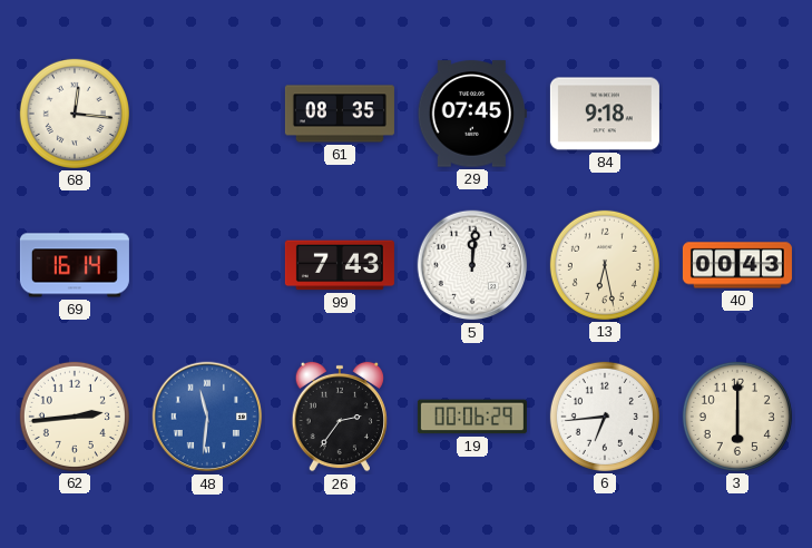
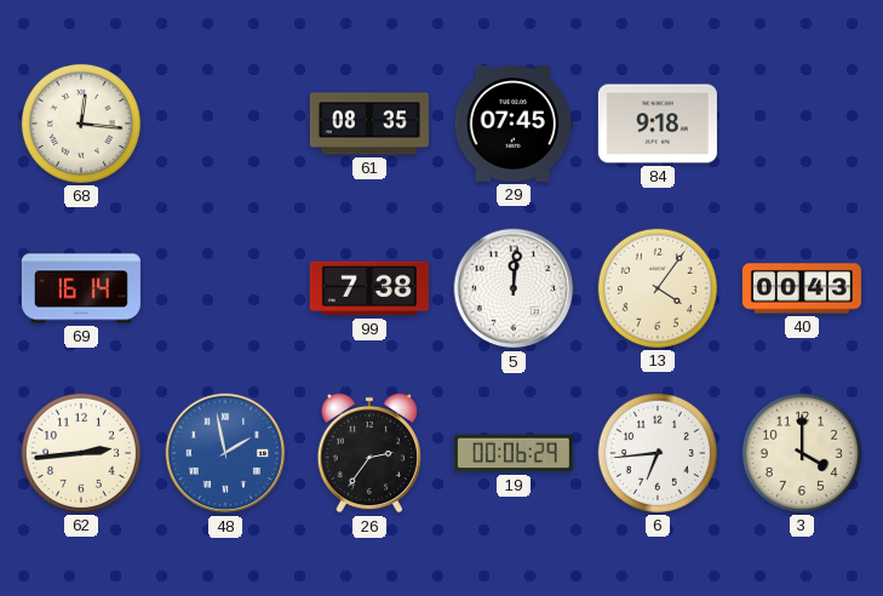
99: 7:43 -> 7:38
13: 6:28 -> 4:06
48: 11:31 -> 1:58
3: 6:00 -> 4:00
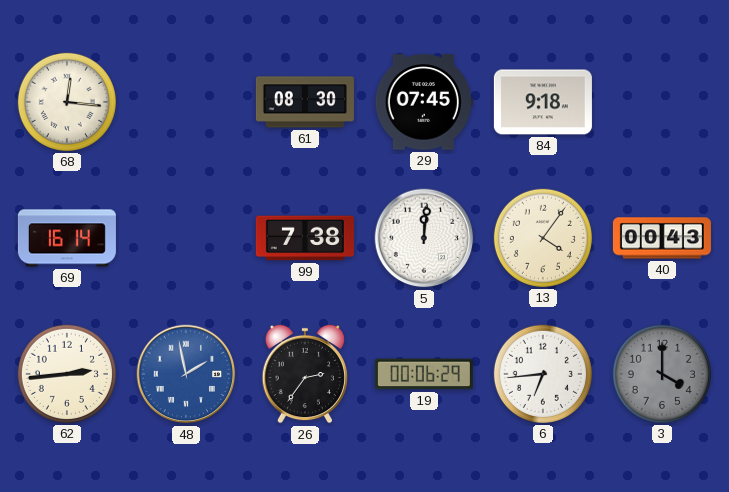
61: 08:35 -> 08:30
3 dial: cream -> grey
